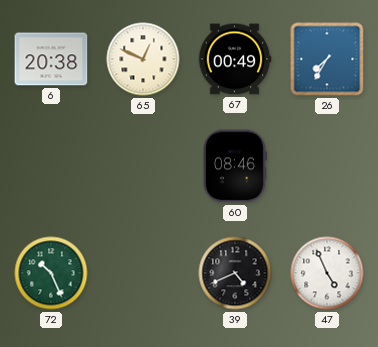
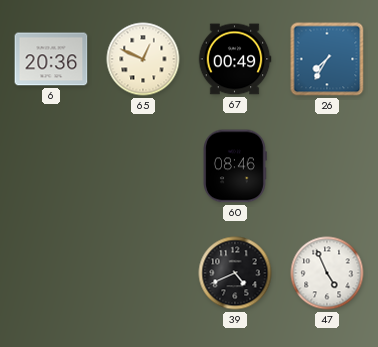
6: 20:38 -> 20:36
72: 10:26 -> none
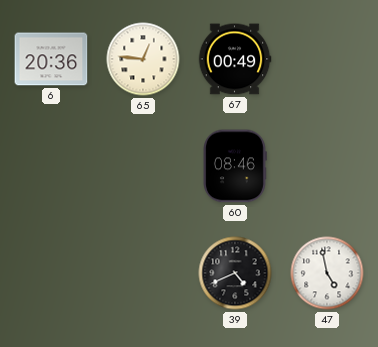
65: 12:49 -> 12:46
26: 7:35 -> none
47: 4:56 -> 4:58
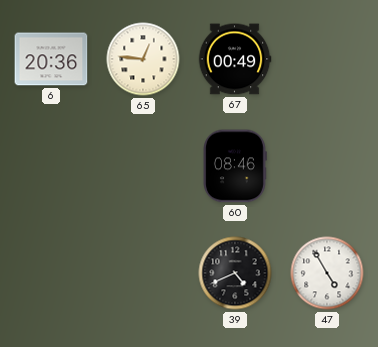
47: 4:58 -> 4:55
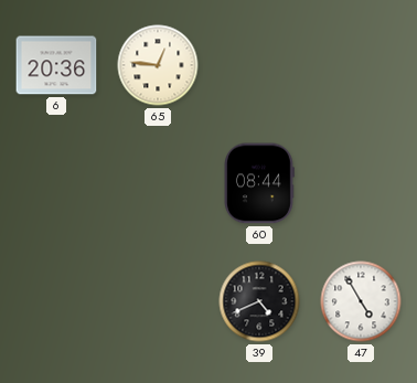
67: 00:49 -> none
60: 08:46 -> 08:44
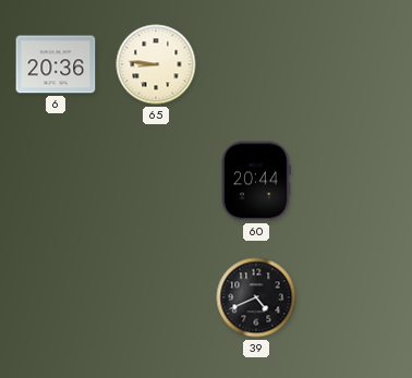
65: 12:46 -> 8:46
60: 08:44 -> 20:44
47: 4:55 -> none
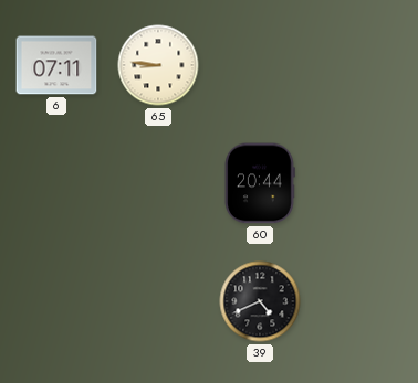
6: 20:36 -> 07:11
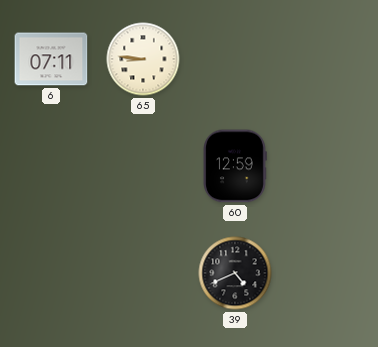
60: 20:44 -> 12:59
